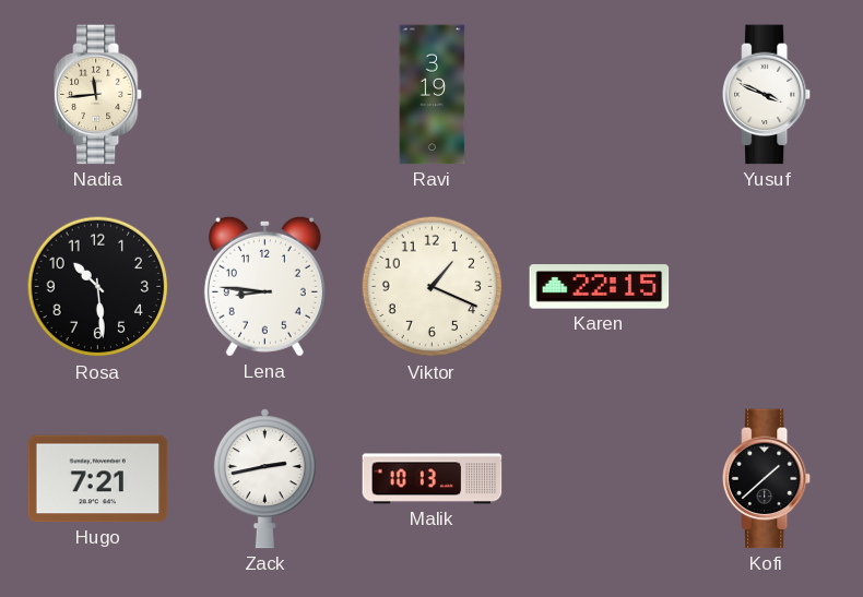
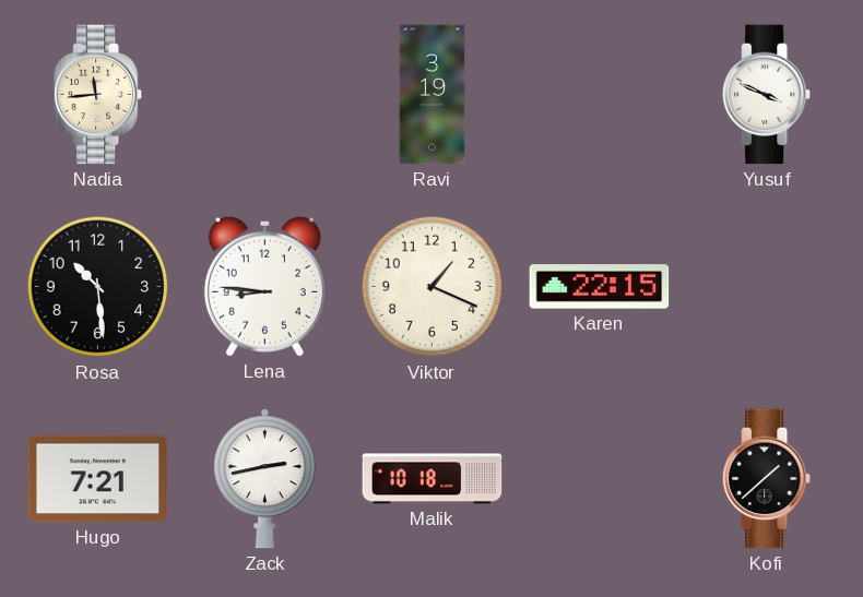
Malik: 10:13 -> 10:18
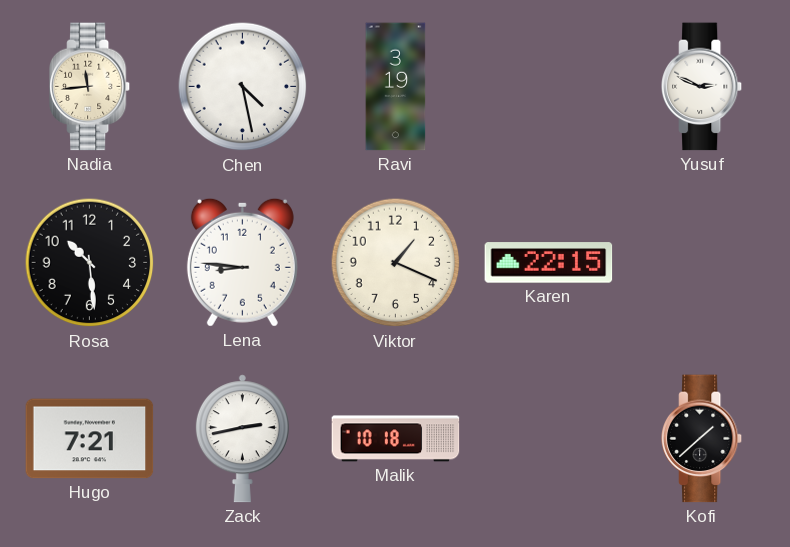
Chen: none -> 4:28
Yusuf: 3:49 -> 2:49
